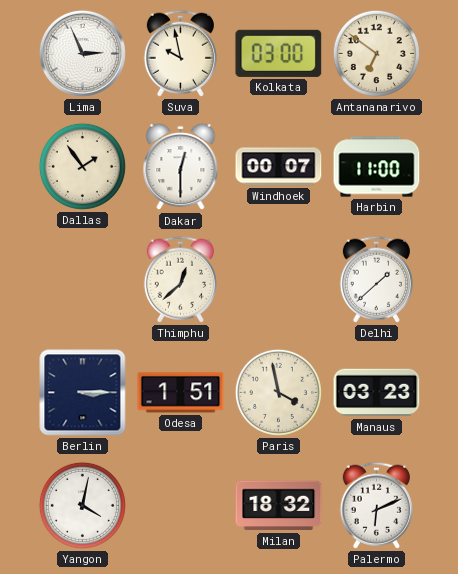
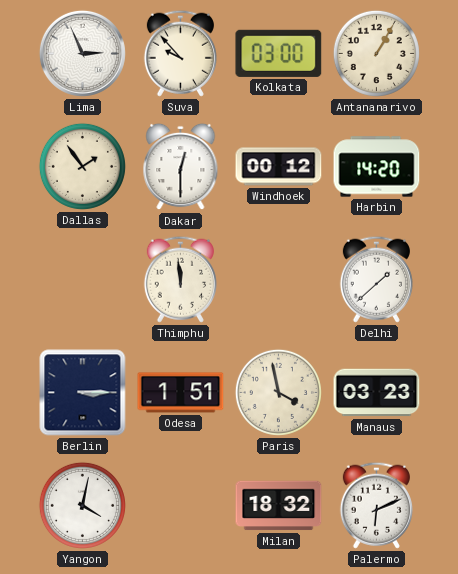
Suva: 9:58 -> 9:53
Antananarivo: 6:51 -> 1:05
Windhoek: 00:07 -> 00:12
Harbin: 11:00 -> 14:20
Thimphu: 12:38 -> 11:59
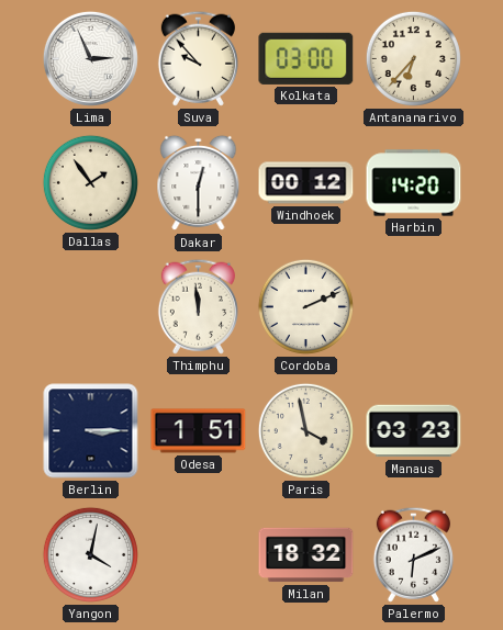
Antananarivo: 1:05 -> 6:37
Cordoba: none -> 2:11
Delhi: 1:38 -> none
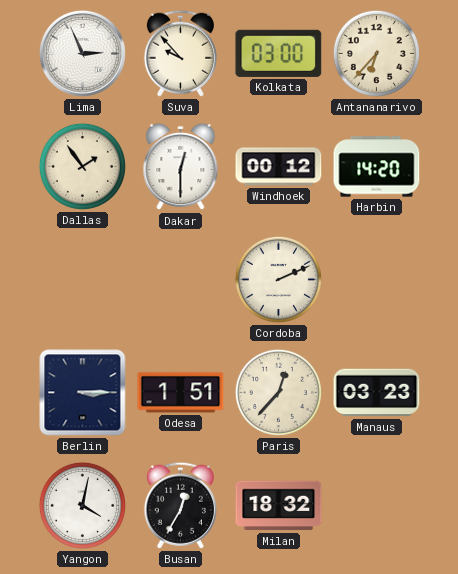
Thimphu: 11:59 -> none
Paris: 3:58 -> 12:37
Busan: none -> 12:35
Palermo: 6:11 -> none
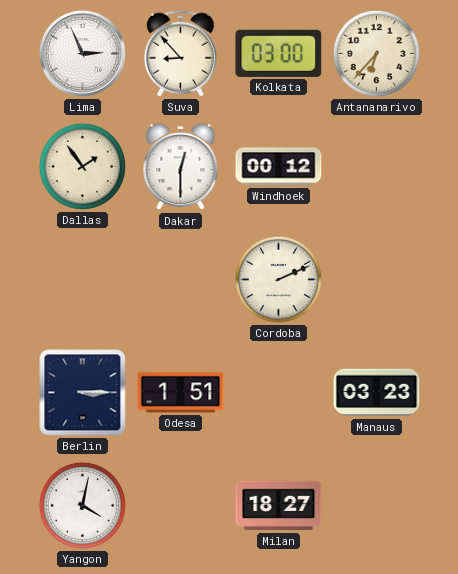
Suva: 9:53 -> 8:53
Harbin: 14:20 -> none
Paris: 12:37 -> none
Busan: 12:35 -> none
Milan: 18:32 -> 18:27
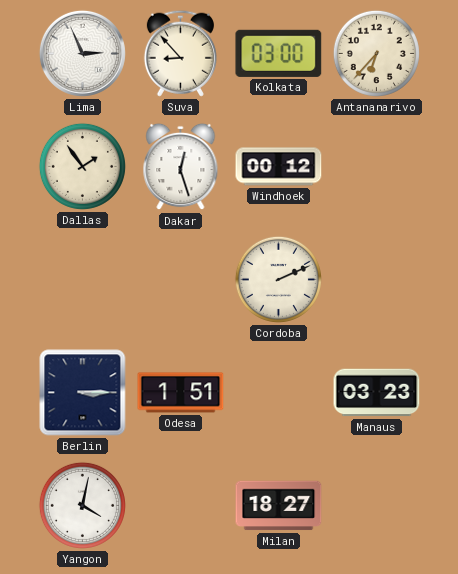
Dakar: 12:30 -> 12:27
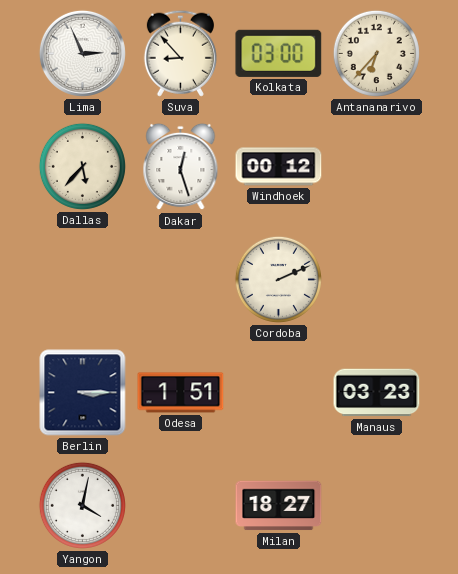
Dallas: 1:54 -> 5:37
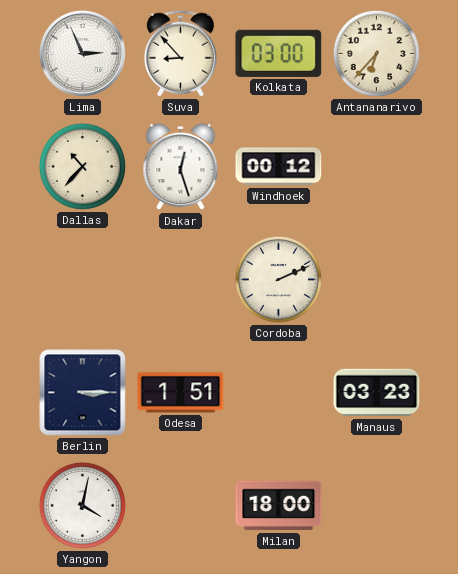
Dallas: 5:37 -> 10:37
Milan: 18:27 -> 18:00
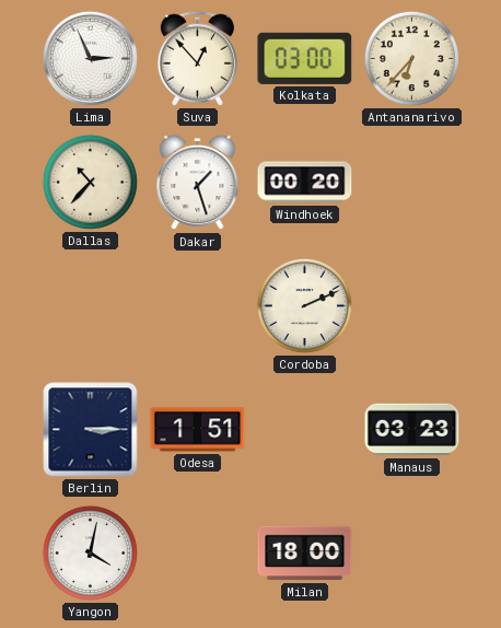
Suva: 8:53 -> 12:53
Dakar: 12:27 -> 1:27
Windhoek: 00:12 -> 00:20
